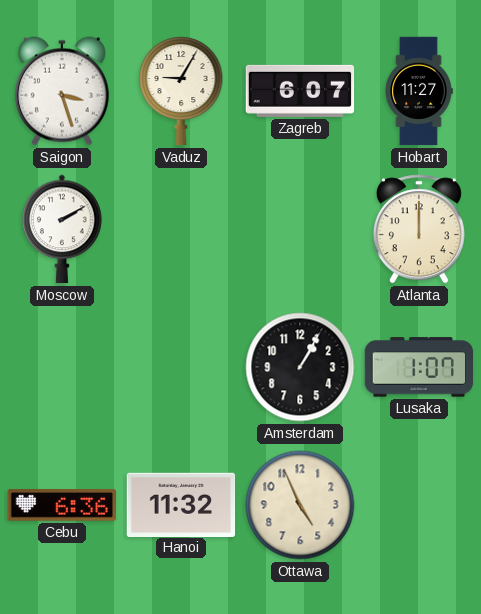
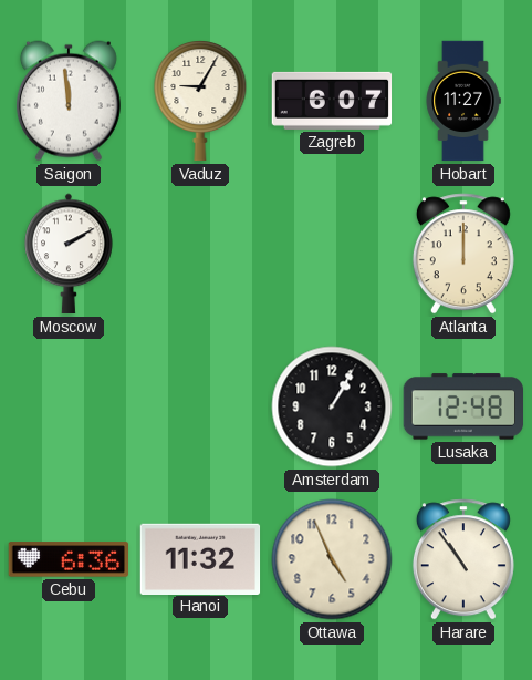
Saigon: 3:27 -> 11:59
Lusaka: 1:07 -> 12:48
Harare: none -> 10:54
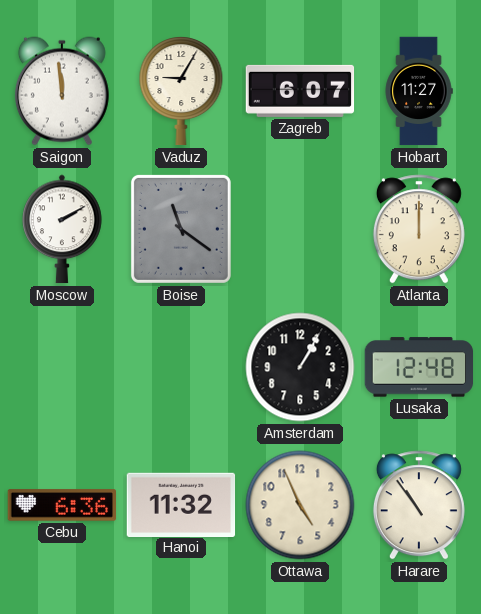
Boise: none -> 11:21
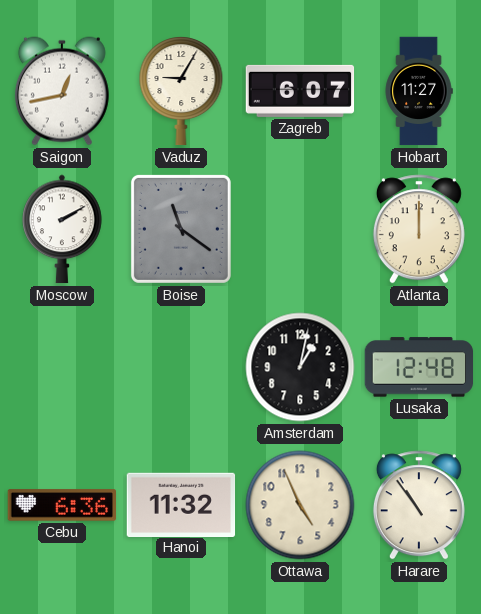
Saigon: 11:59 -> 12:43
Amsterdam: 1:05 -> 1:02
